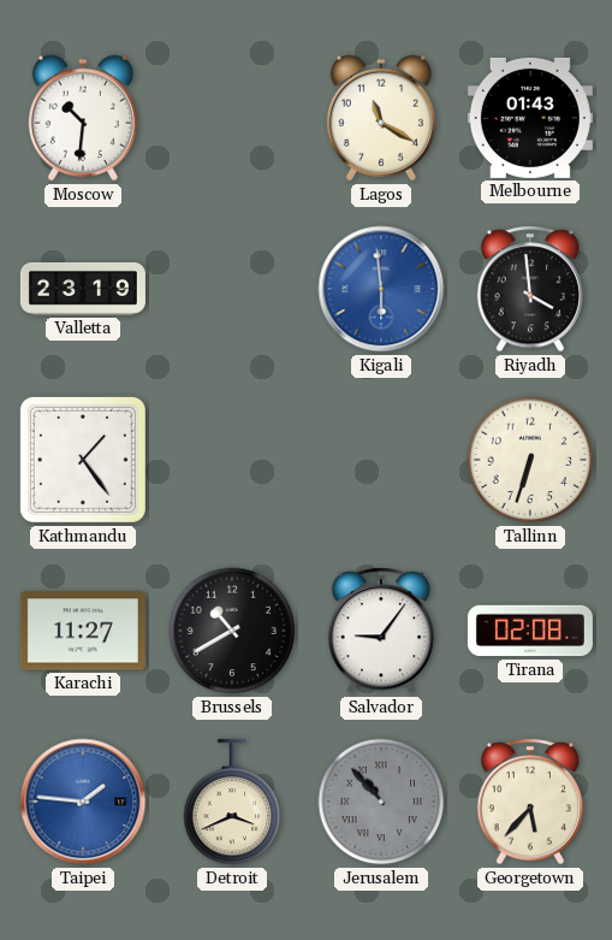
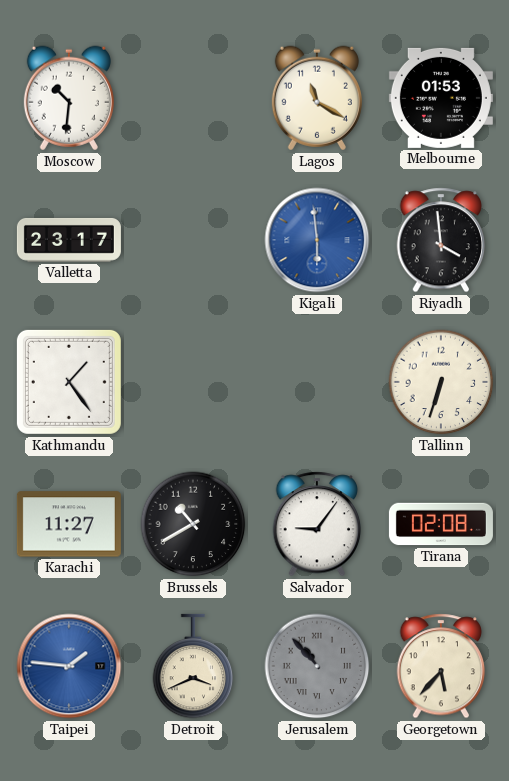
Melbourne: 01:43 -> 01:53
Valletta: 23:19 -> 23:17
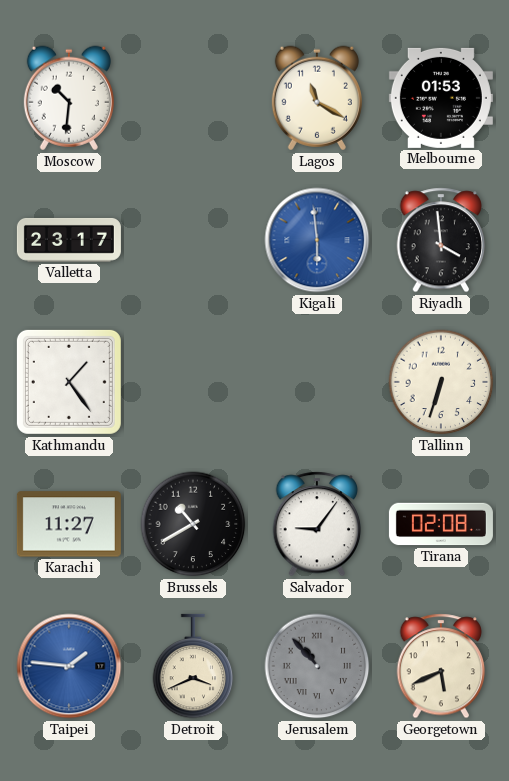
Georgetown: 5:37 -> 5:41
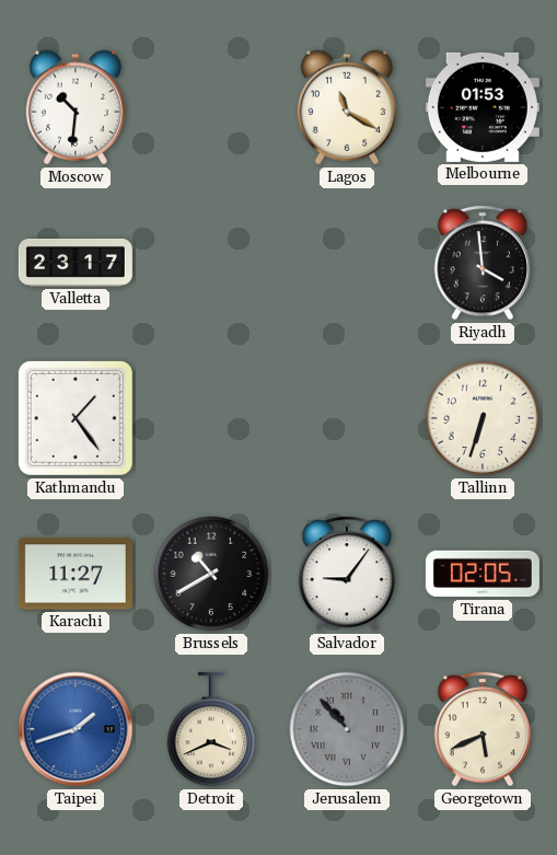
Kigali: 5:59 -> none
Tirana: 02:08 -> 02:05
Taipei: 1:46 -> 1:42
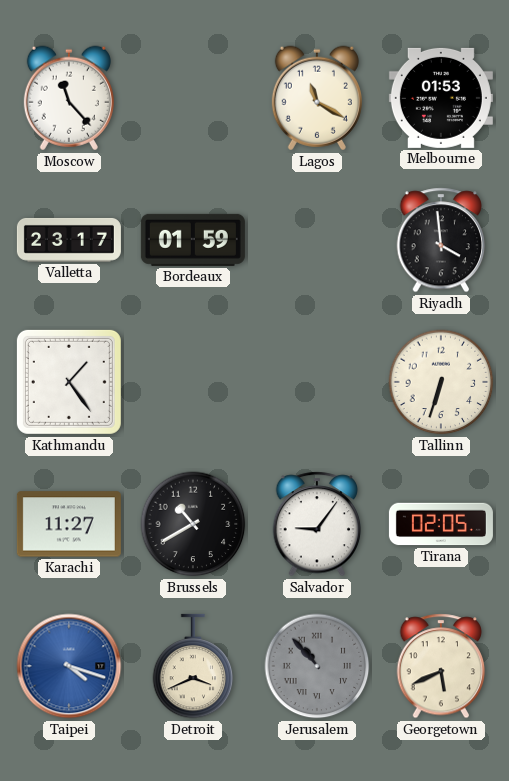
Moscow: 10:31 -> 11:23
Bordeaux: none -> 01:59
Taipei: 1:42 -> 4:18
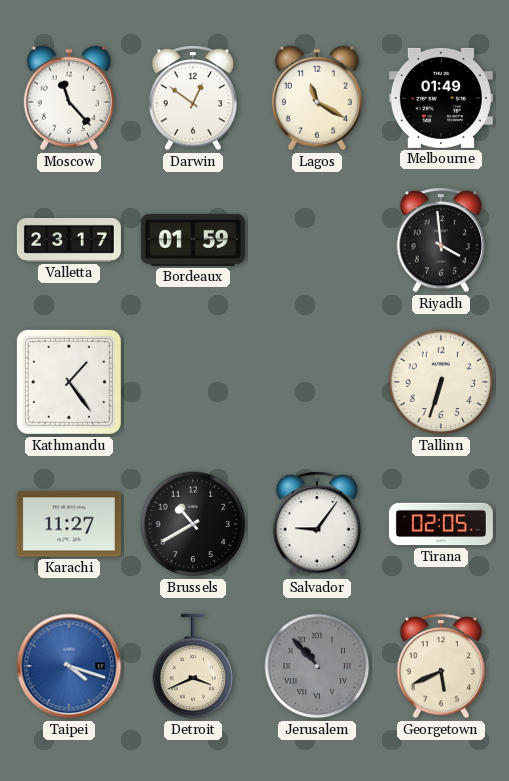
Darwin: none -> 12:51
Melbourne: 01:53 -> 01:49
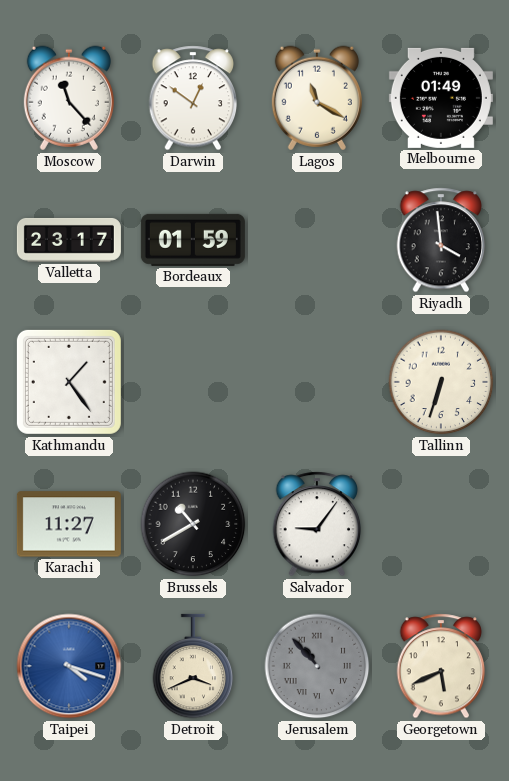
Tirana: 02:05 -> none
